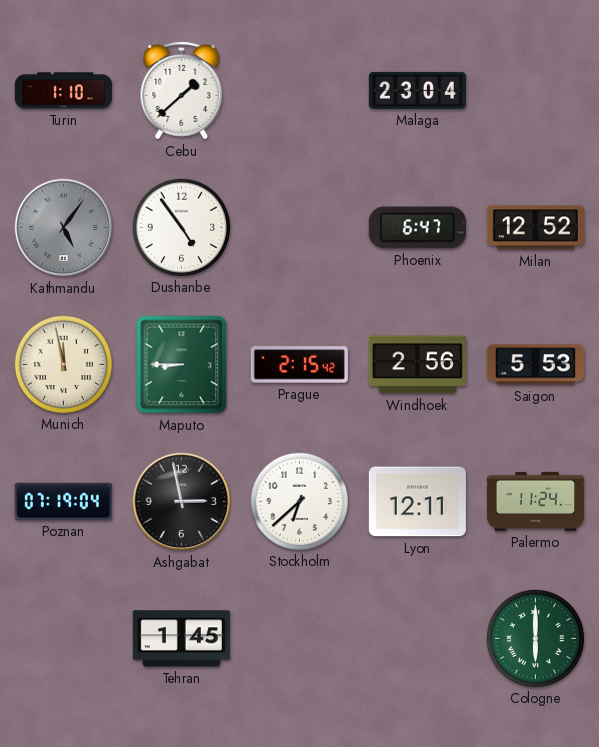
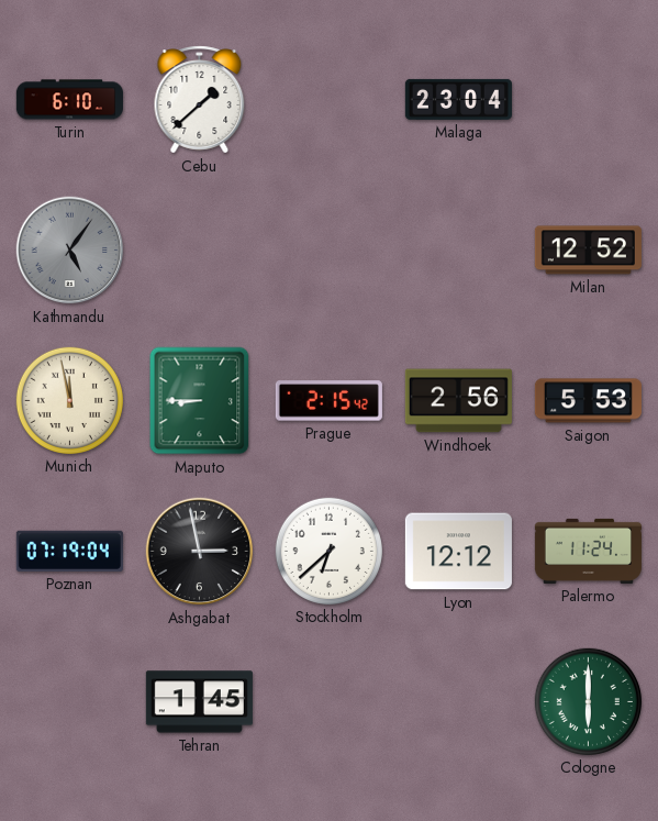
Turin: 1:10 -> 6:10
Dushanbe: 4:54 -> none
Phoenix: 6:47 -> none
Lyon: 12:11 -> 12:12
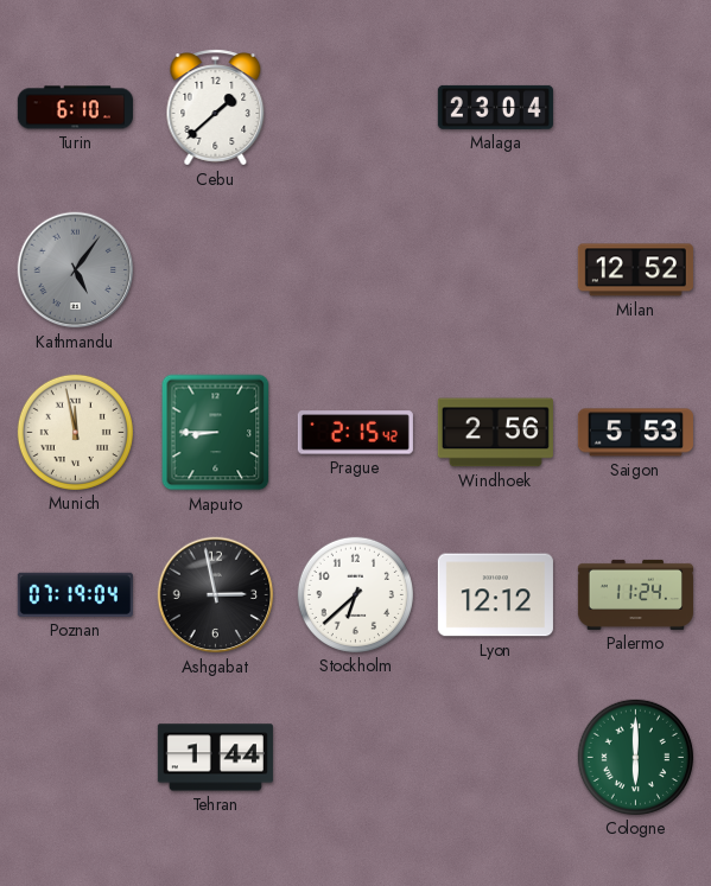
Tehran: 1:45 -> 1:44
